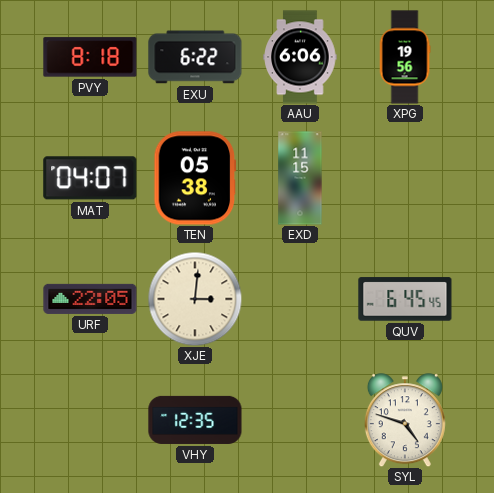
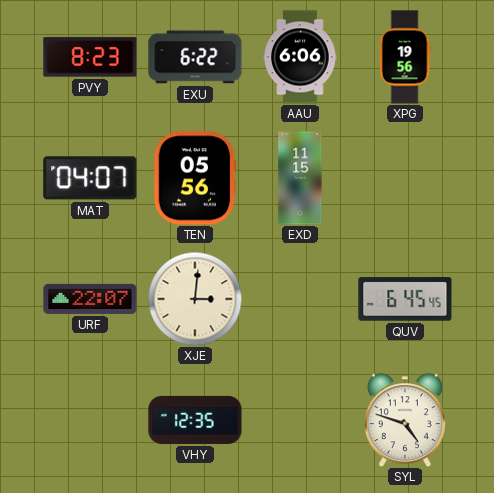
PVY: 8:18 -> 8:23
TEN: 05:38 -> 05:56
URF: 22:05 -> 22:07
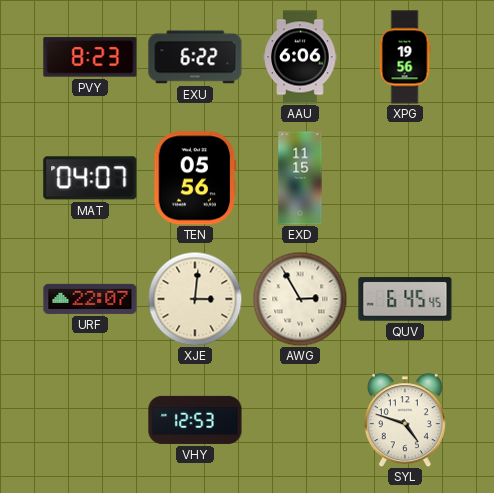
AWG: none -> 2:55
VHY: 12:35 -> 12:53
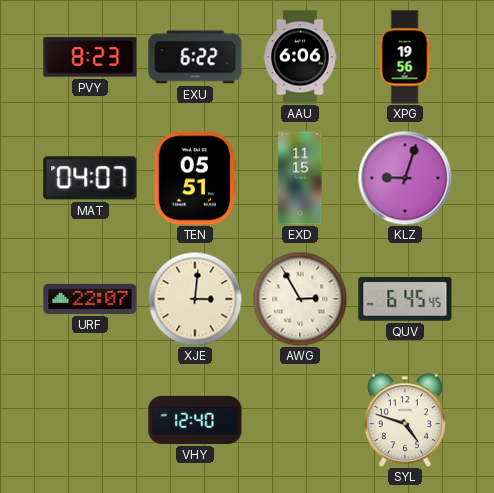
TEN: 05:56 -> 05:51
KLZ: none -> 9:03
VHY: 12:53 -> 12:40
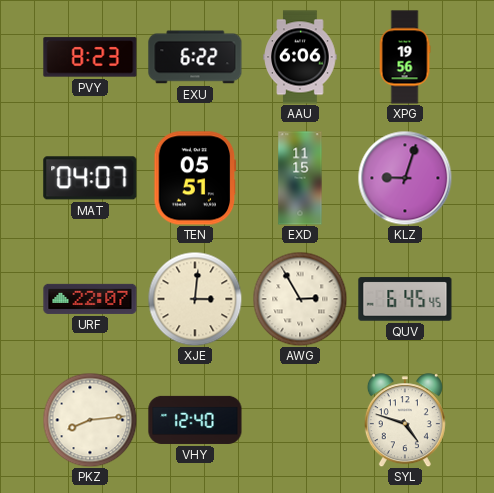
PKZ: none -> 8:14
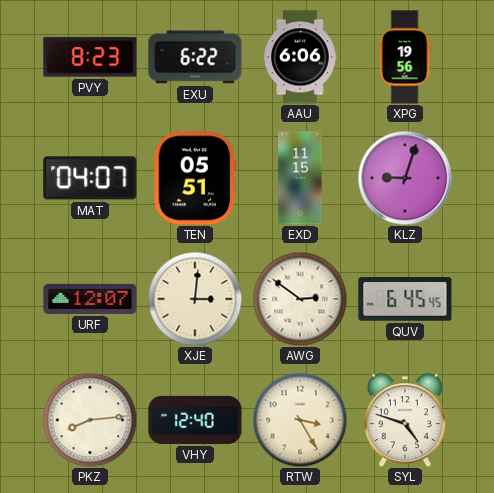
URF: 22:07 -> 12:07
AWG: 2:55 -> 2:51
RTW: none -> 3:25
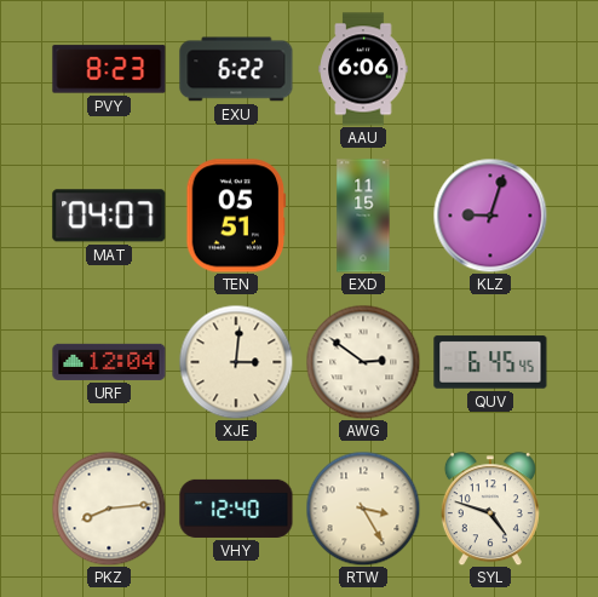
XPG: 19:56 -> none
URF: 12:07 -> 12:04
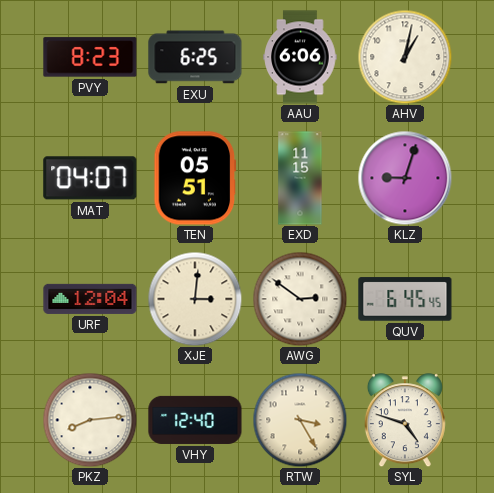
EXU: 6:22 -> 6:25
AHV: none -> 1:02
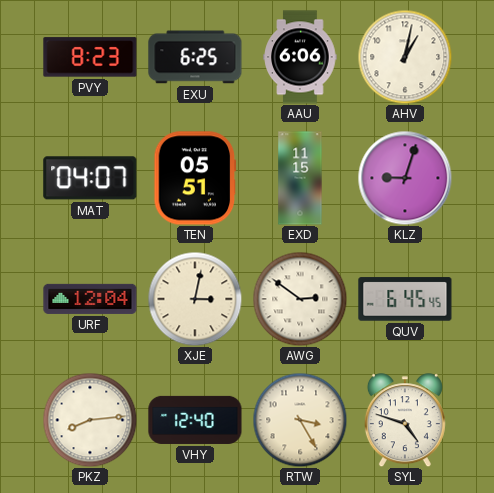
XJE: 3:01 -> 3:02
